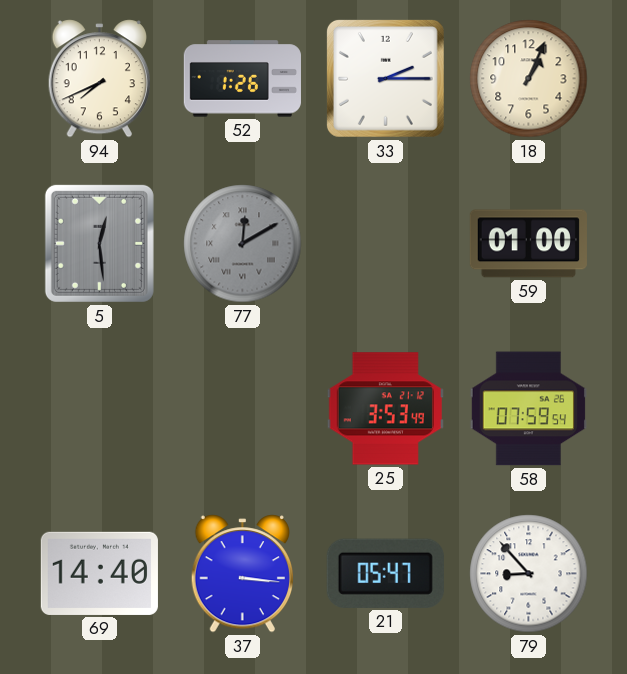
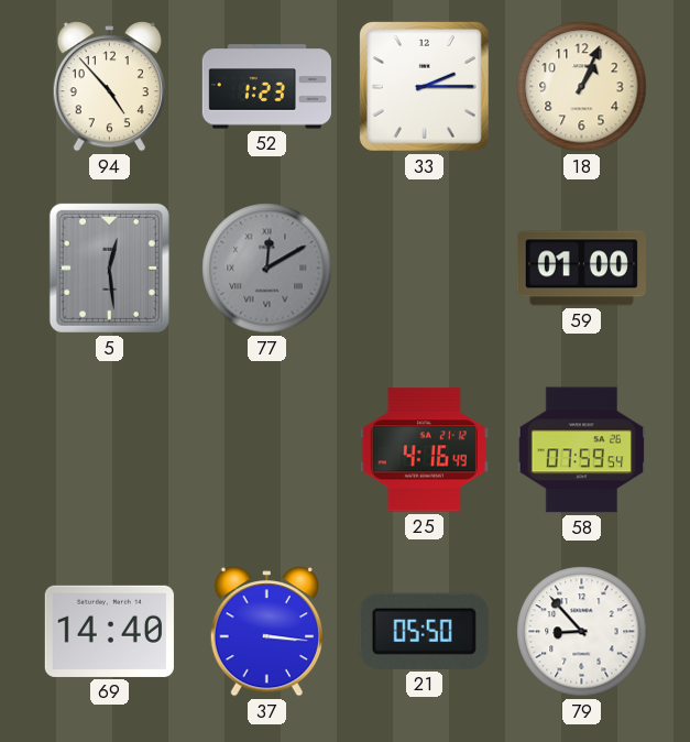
94: 7:41 -> 4:53
52: 1:26 -> 1:23
25: 3:53 -> 4:16
21: 05:47 -> 05:50
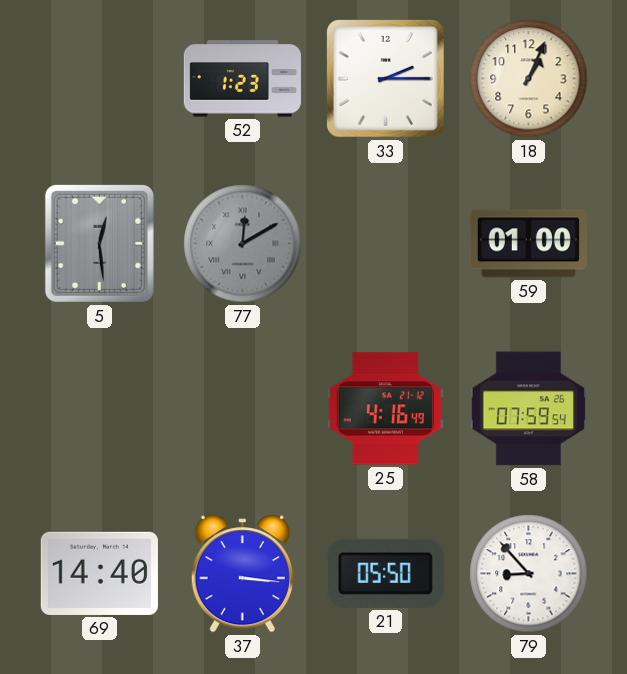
94: 4:53 -> none
